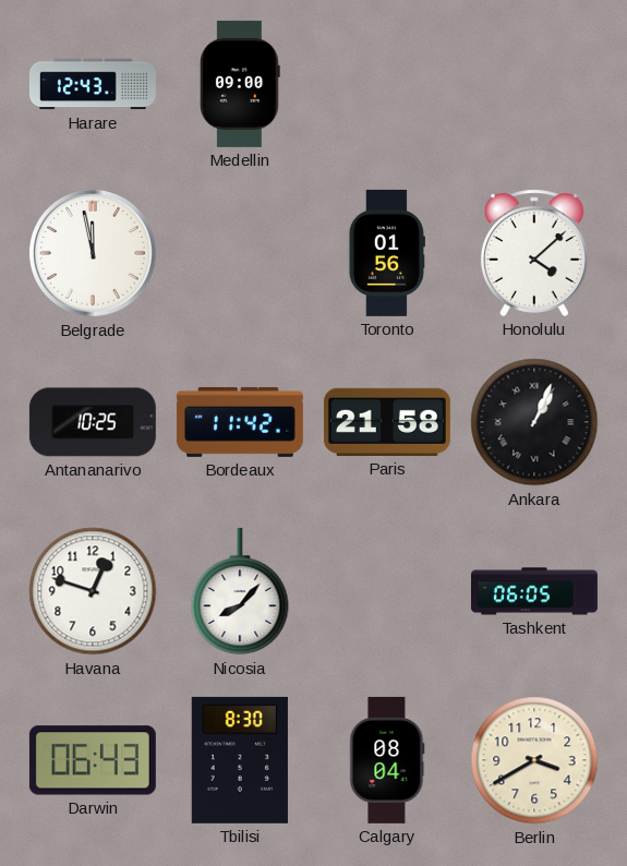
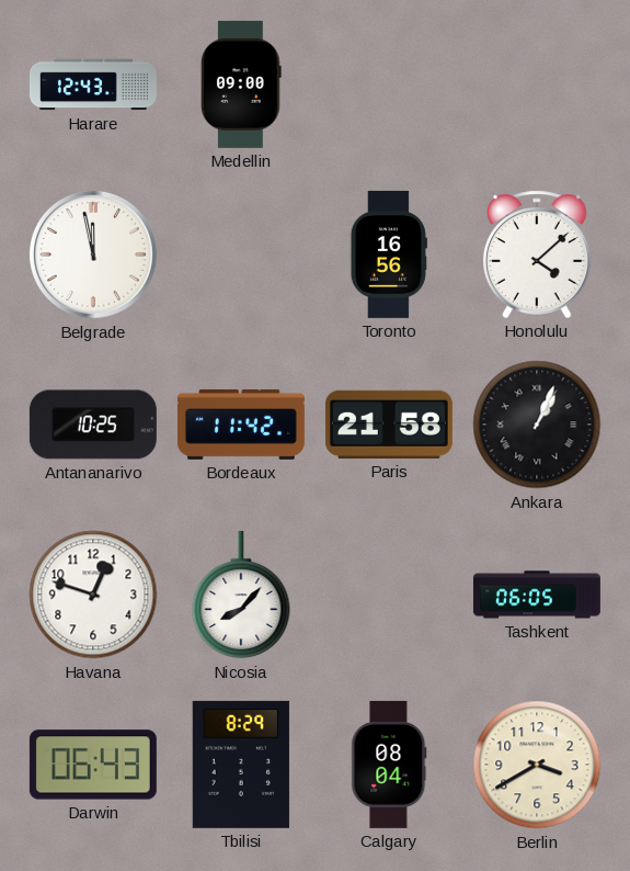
Toronto: 01:56 -> 16:56
Tbilisi: 8:30 -> 8:29
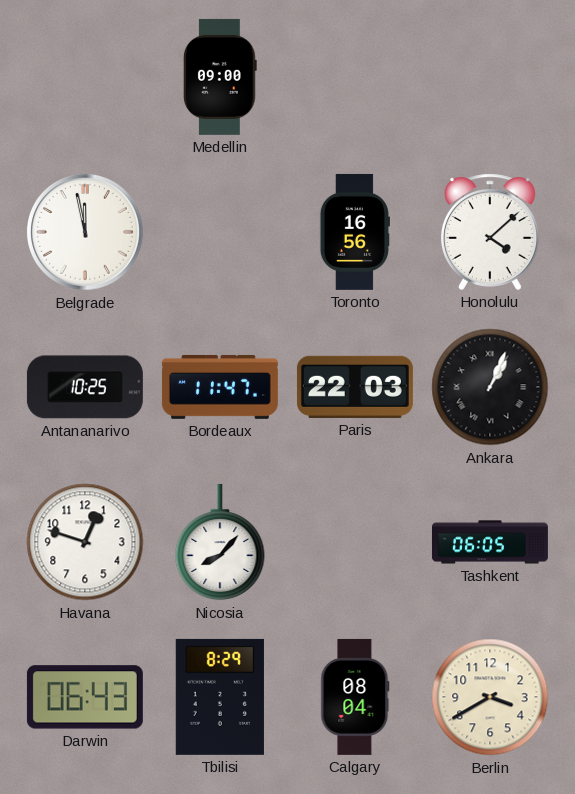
Harare: 12:43 -> none
Bordeaux: 11:42 -> 11:47
Paris: 21:58 -> 22:03
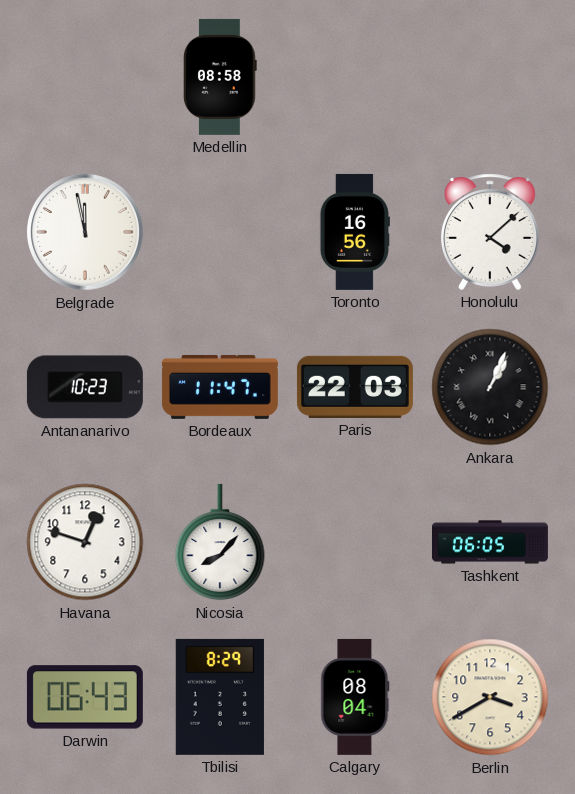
Medellin: 09:00 -> 08:58
Antananarivo: 10:25 -> 10:23
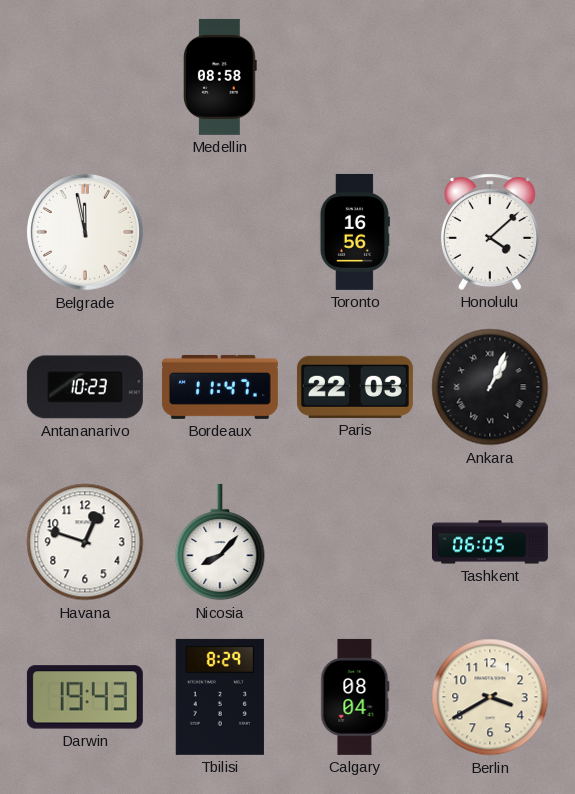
Darwin: 06:43 -> 19:43
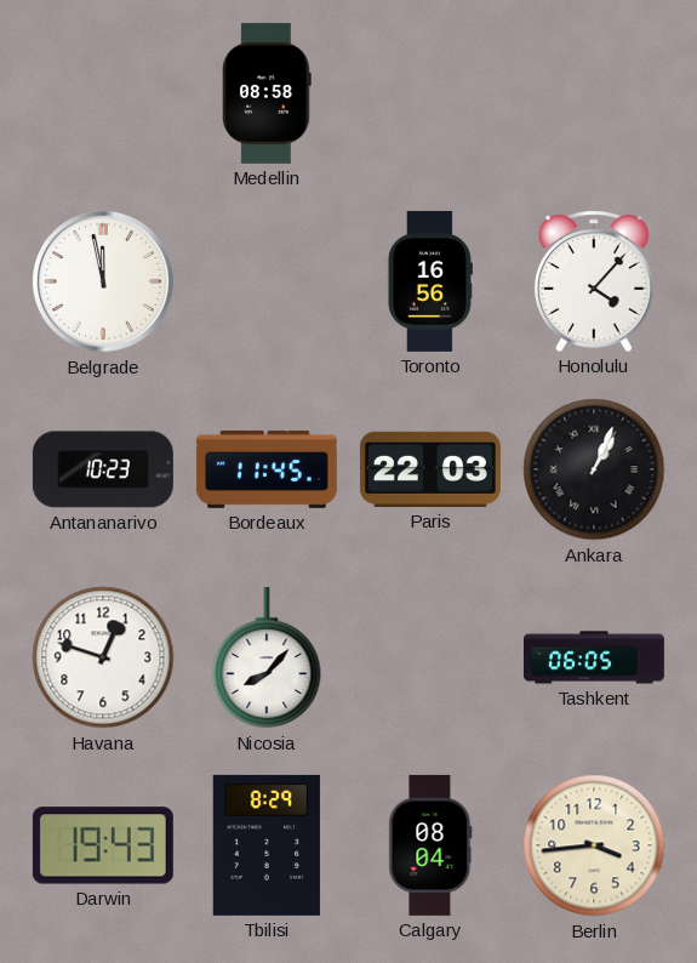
Honolulu: 4:08 -> 4:07
Bordeaux: 11:47 -> 11:45
Berlin: 3:40 -> 3:44
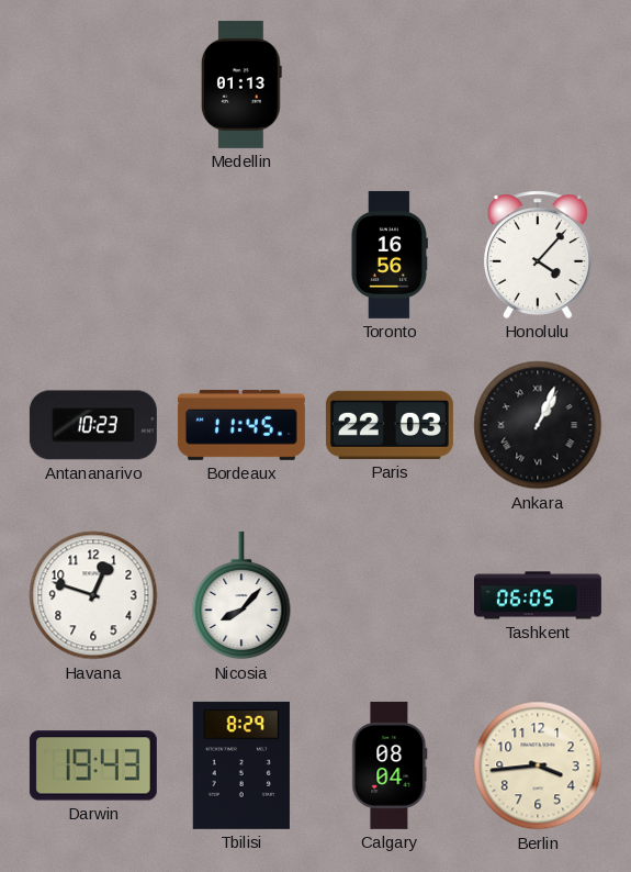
Medellin: 08:58 -> 01:13
Belgrade: 11:58 -> none
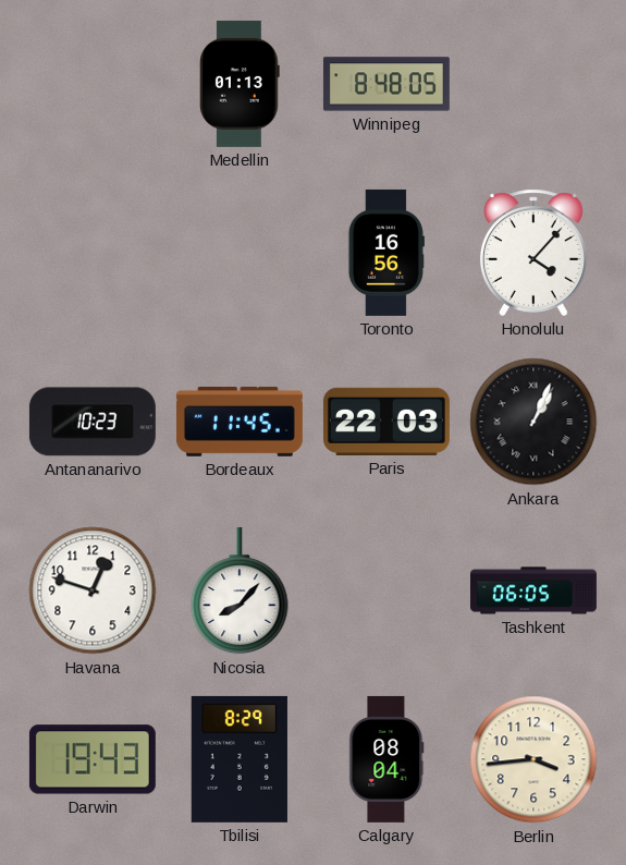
Winnipeg: none -> 8:48
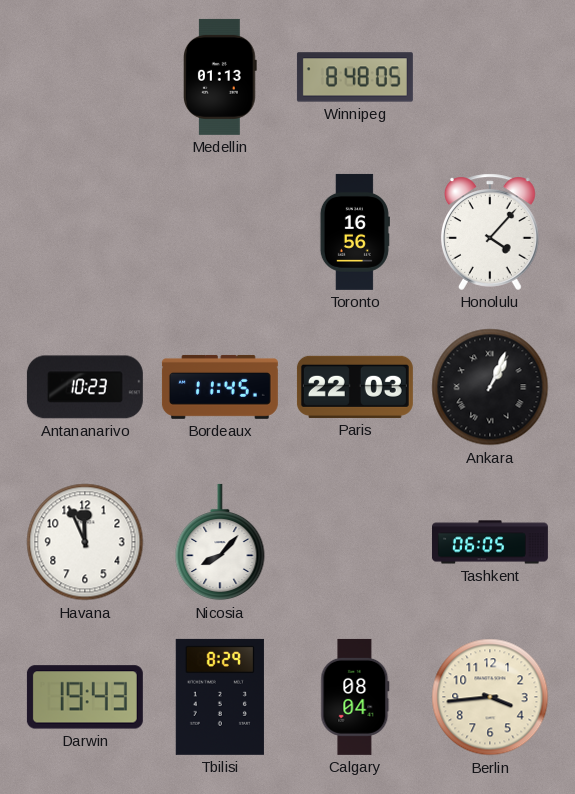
Havana: 12:48 -> 11:56
